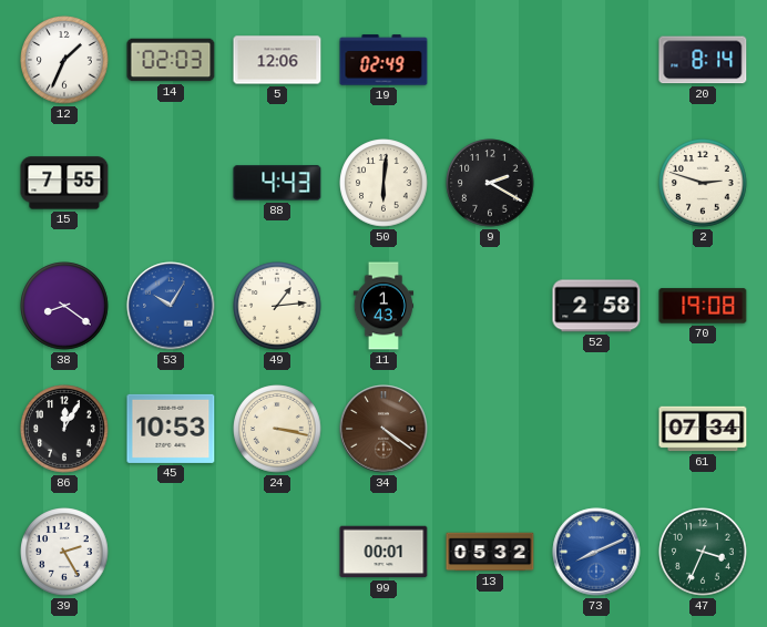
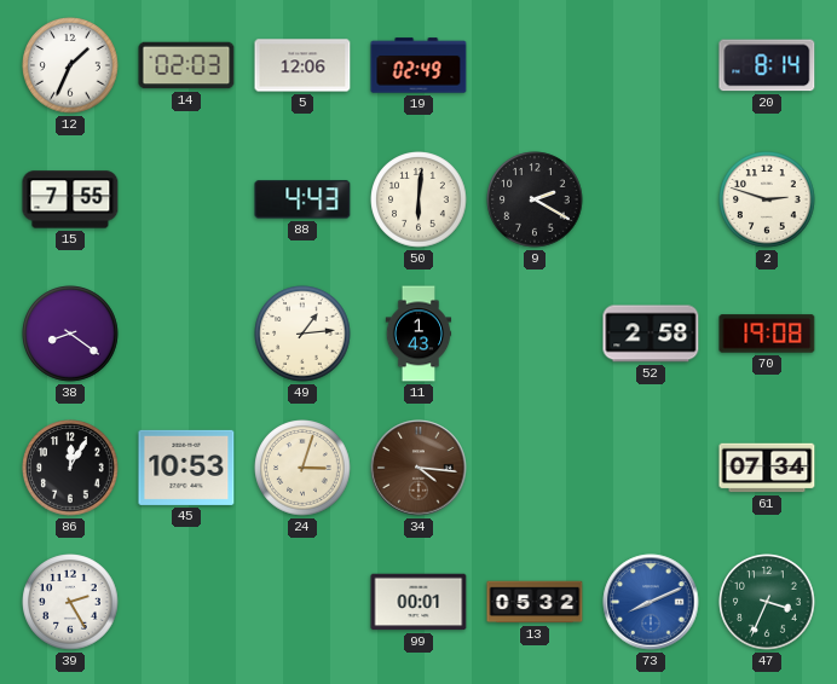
53: 10:05 -> none
24: 3:17 -> 3:03
34: 4:21 -> 4:16
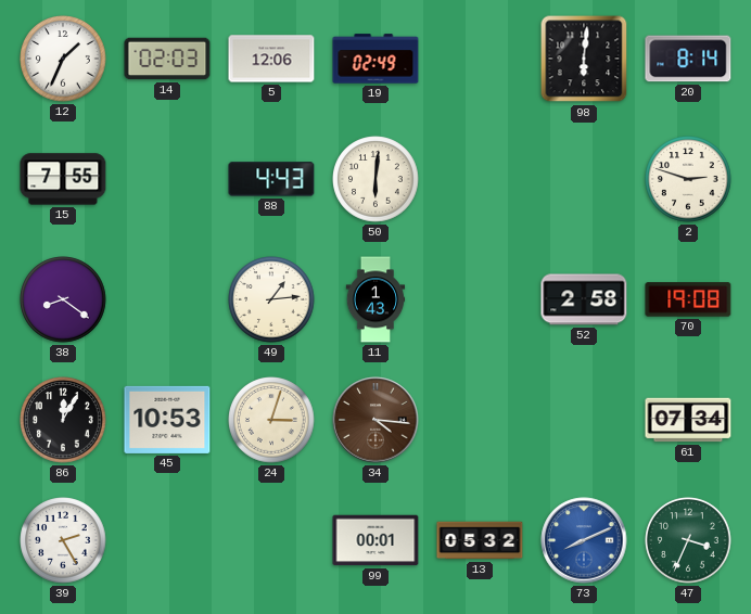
98: none -> 6:01
9: 2:20 -> none
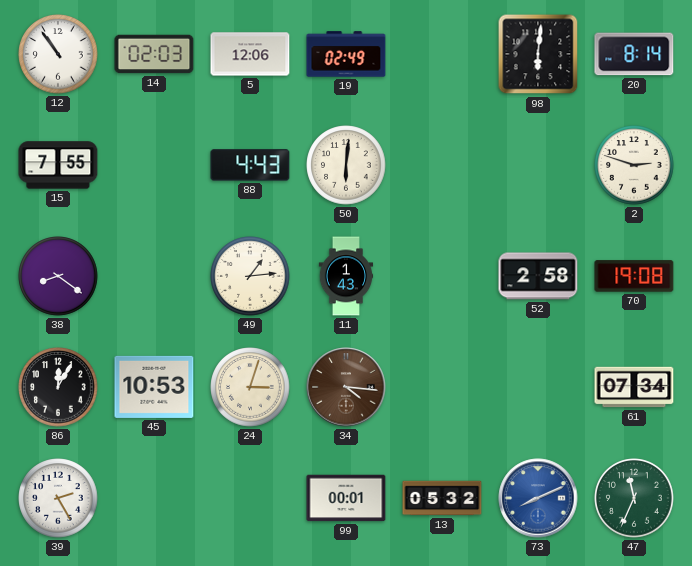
12: 1:34 -> 10:54
47: 3:34 -> 11:34
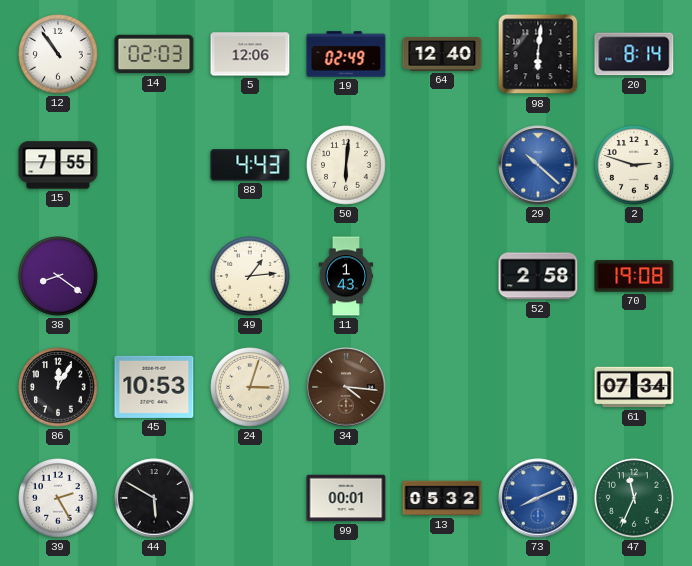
64: none -> 12:40
29: none -> 10:22
44: none -> 5:50
